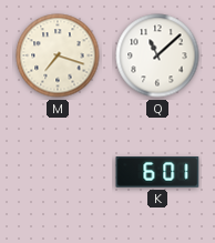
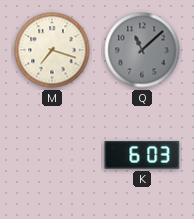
Q dial: white -> grey
K: 6:01 -> 6:03
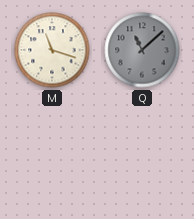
M: 7:18 -> 11:18
K: 6:03 -> none
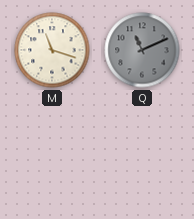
Q: 11:08 -> 11:11
